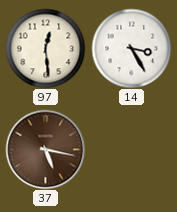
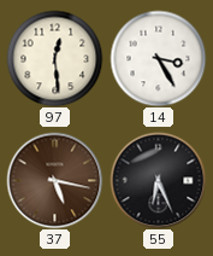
55: none -> 6:26
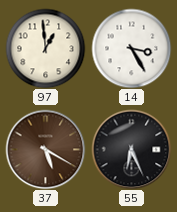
97: 12:29 -> 12:59
37: 5:17 -> 5:20
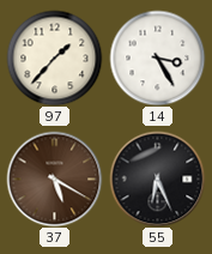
97: 12:59 -> 1:37
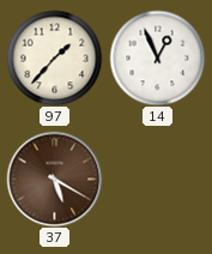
14: 3:25 -> 12:56
55: 6:26 -> none
